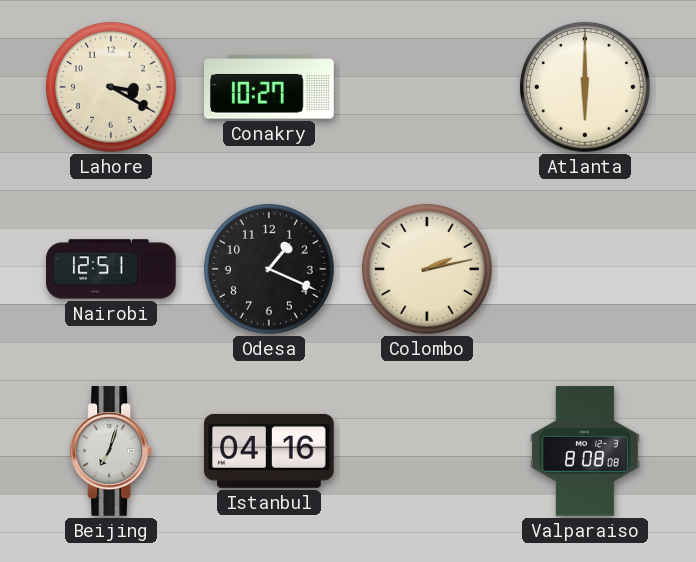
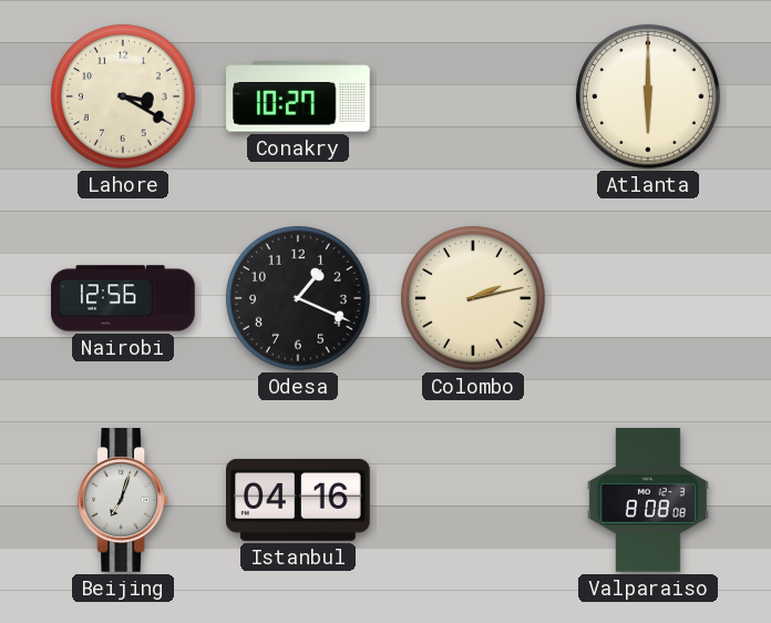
Nairobi: 12:51 -> 12:56
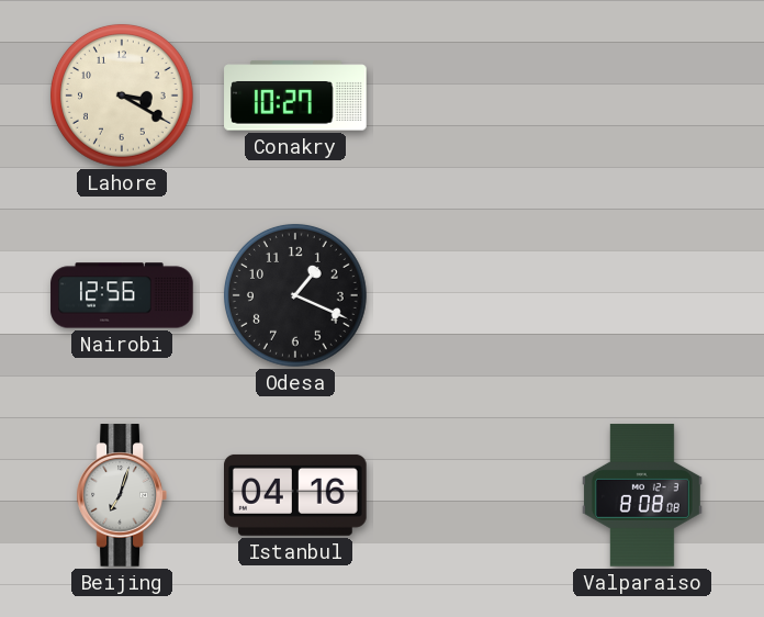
Atlanta: 6:00 -> none
Colombo: 2:13 -> none
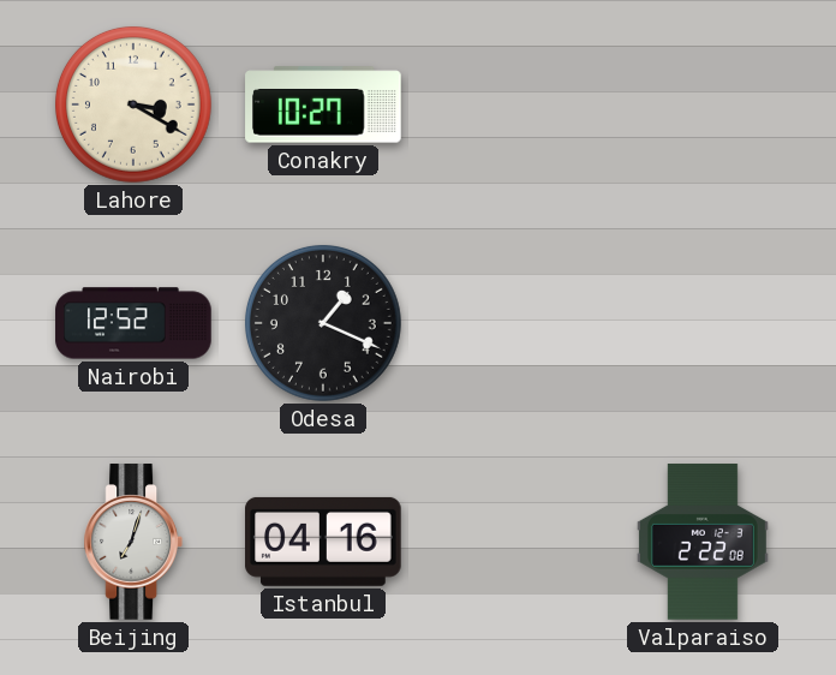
Nairobi: 12:56 -> 12:52
Valparaiso: 8:08 -> 2:22
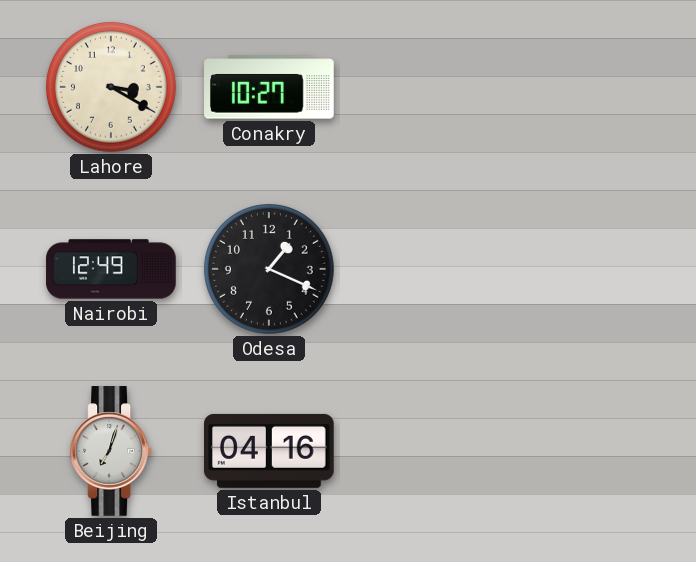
Nairobi: 12:52 -> 12:49
Valparaiso: 2:22 -> none
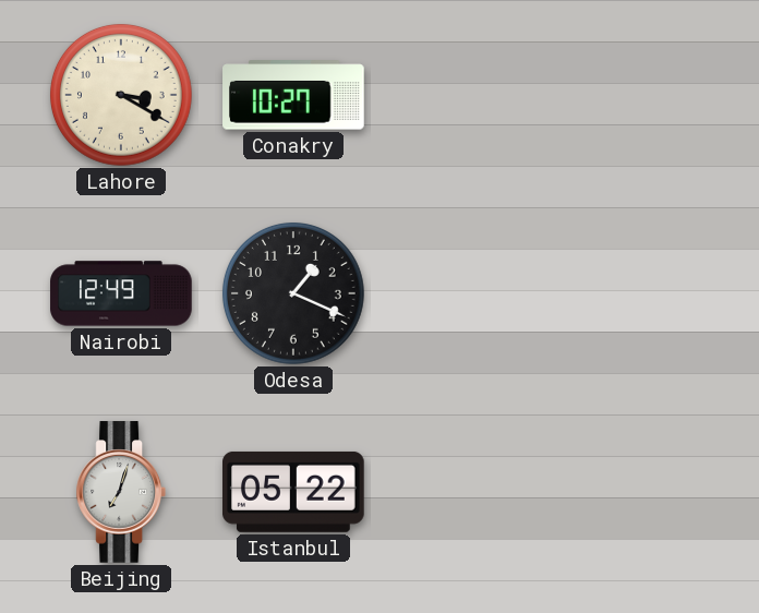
Istanbul: 04:16 -> 05:22
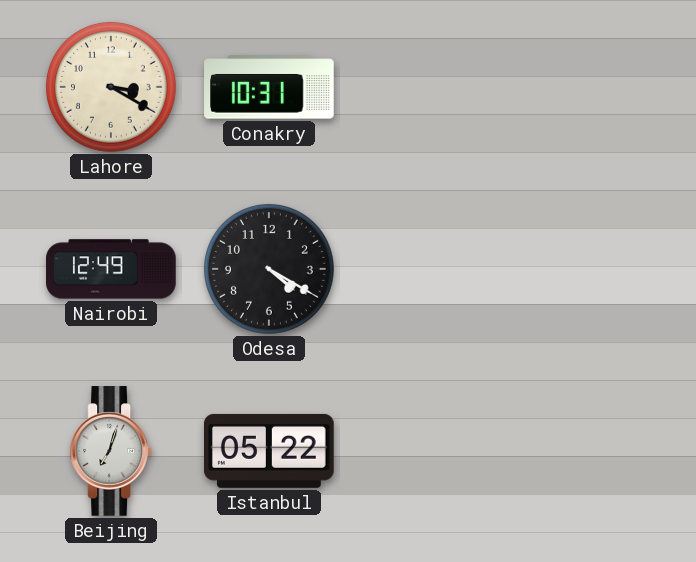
Conakry: 10:27 -> 10:31
Odesa: 1:19 -> 4:20
